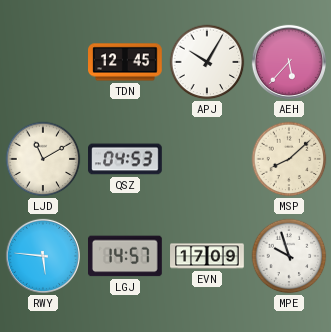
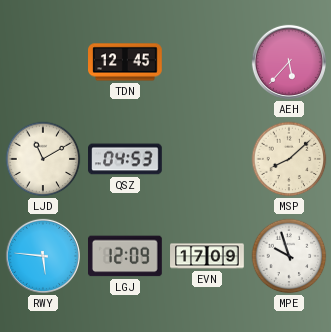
APJ: 10:05 -> none
LGJ: 14:57 -> 12:09
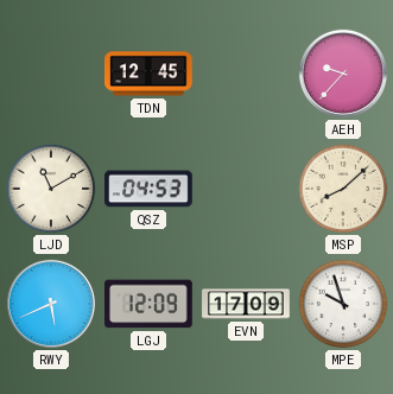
AEH: 5:37 -> 9:37
RWY: 5:46 -> 5:41
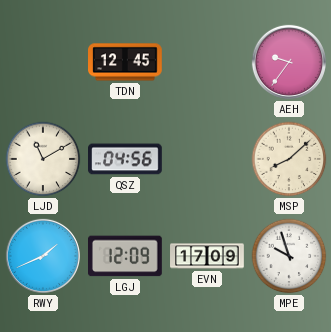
AEH: 9:37 -> 9:36
QSZ: 04:53 -> 04:56
RWY: 5:41 -> 1:41
